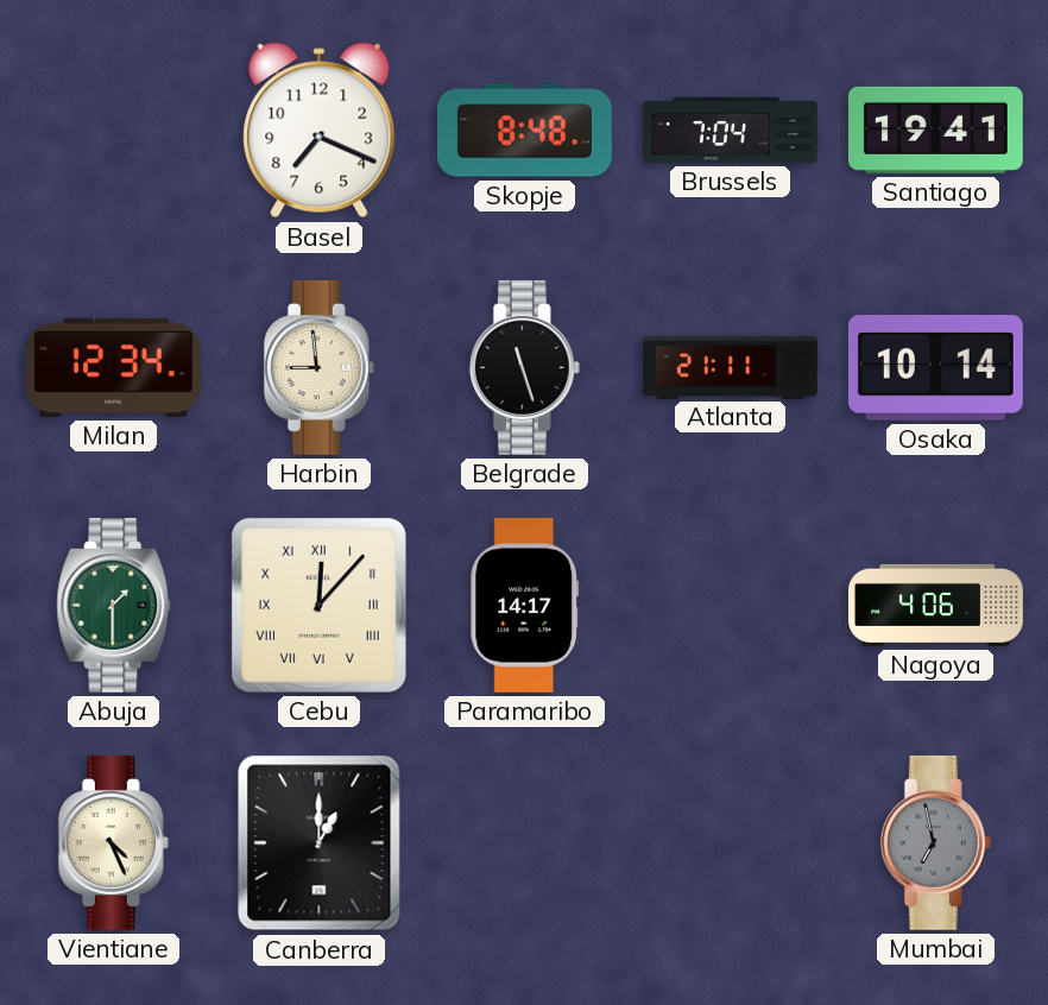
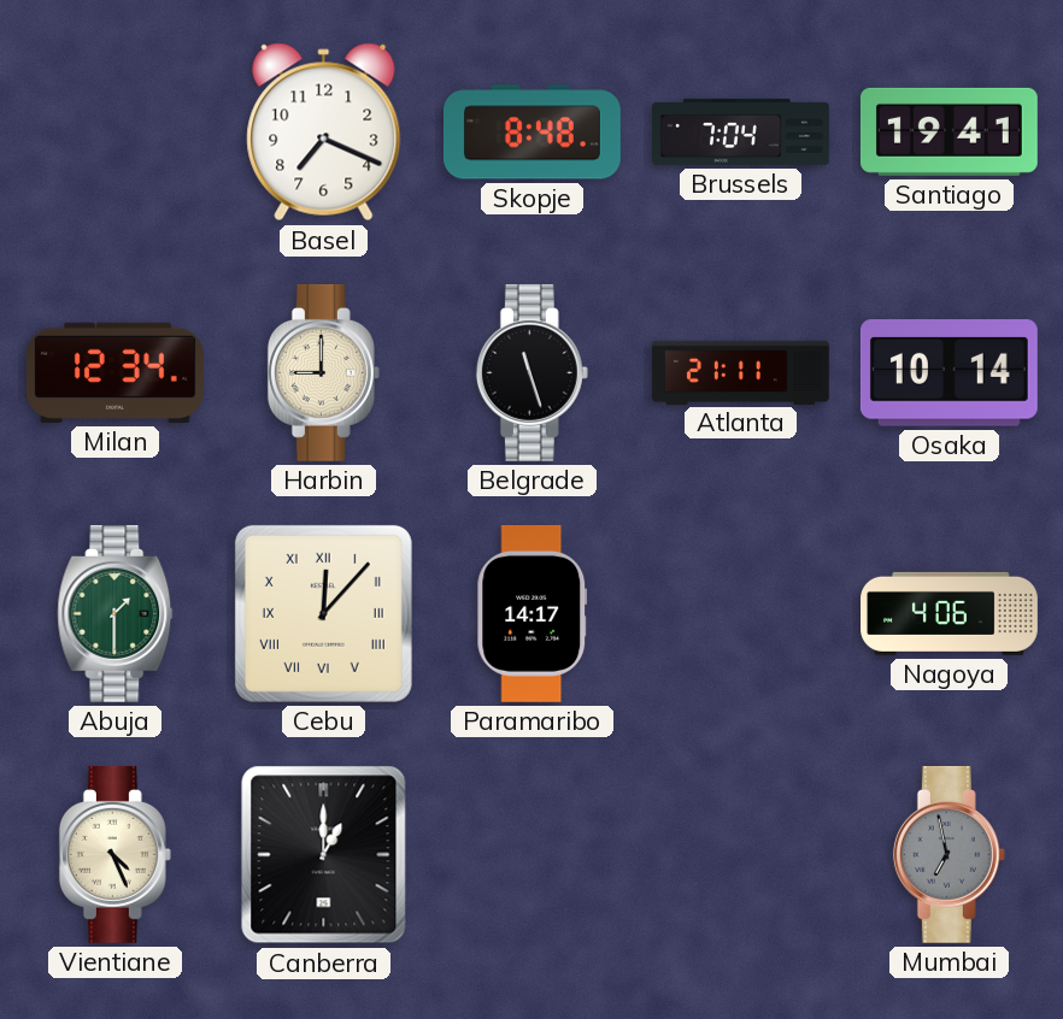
Harbin: 8:59 -> 9:00
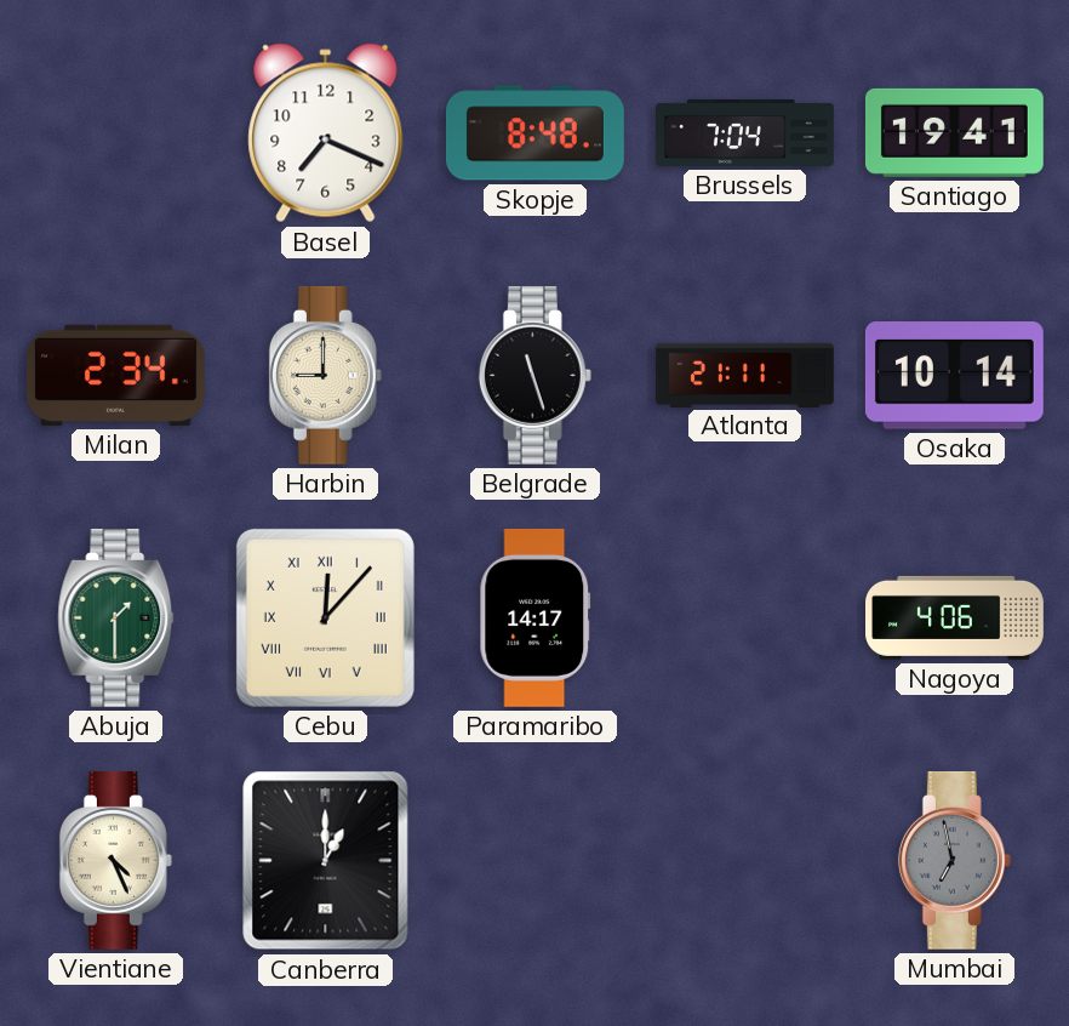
Milan: 12:34 -> 2:34
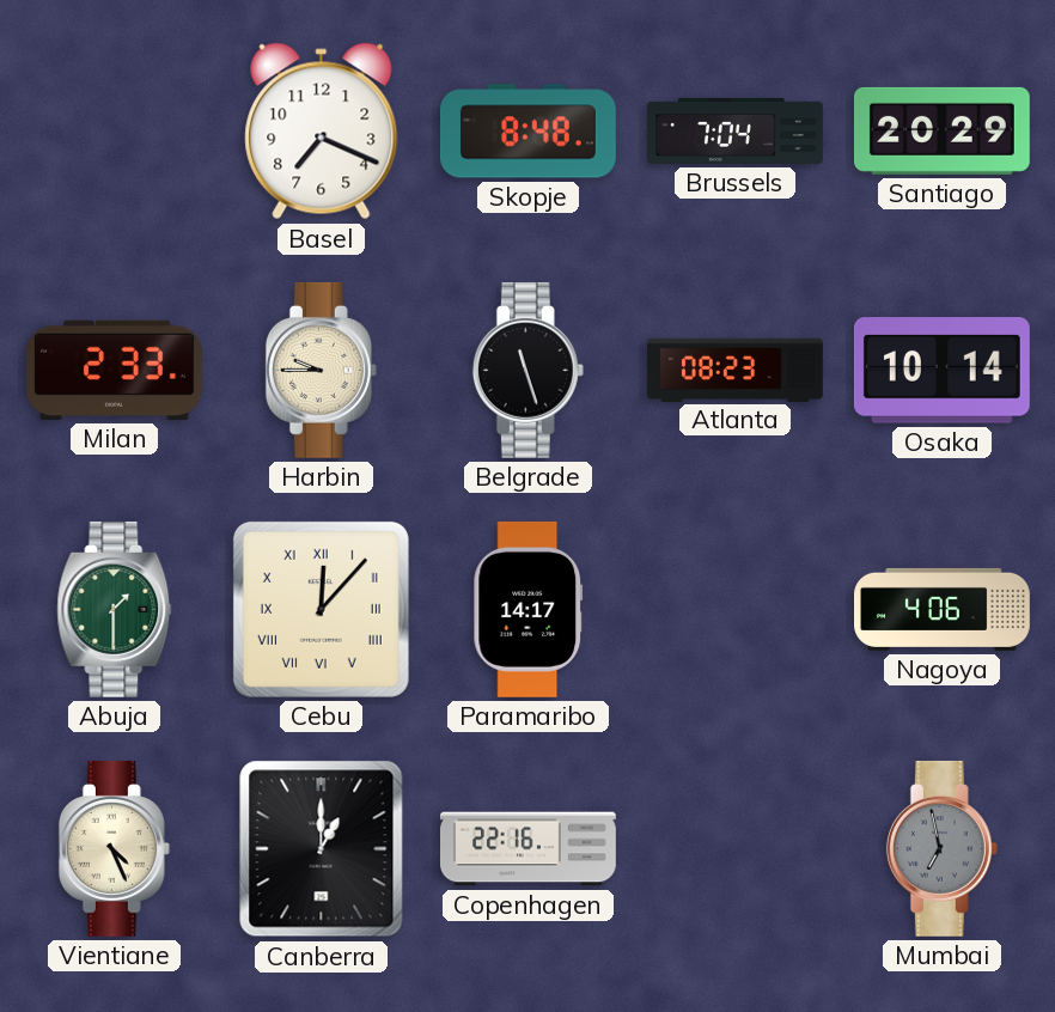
Santiago: 19:41 -> 20:29
Milan: 2:34 -> 2:33
Harbin: 9:00 -> 9:45
Atlanta: 21:11 -> 08:23
Copenhagen: none -> 22:16
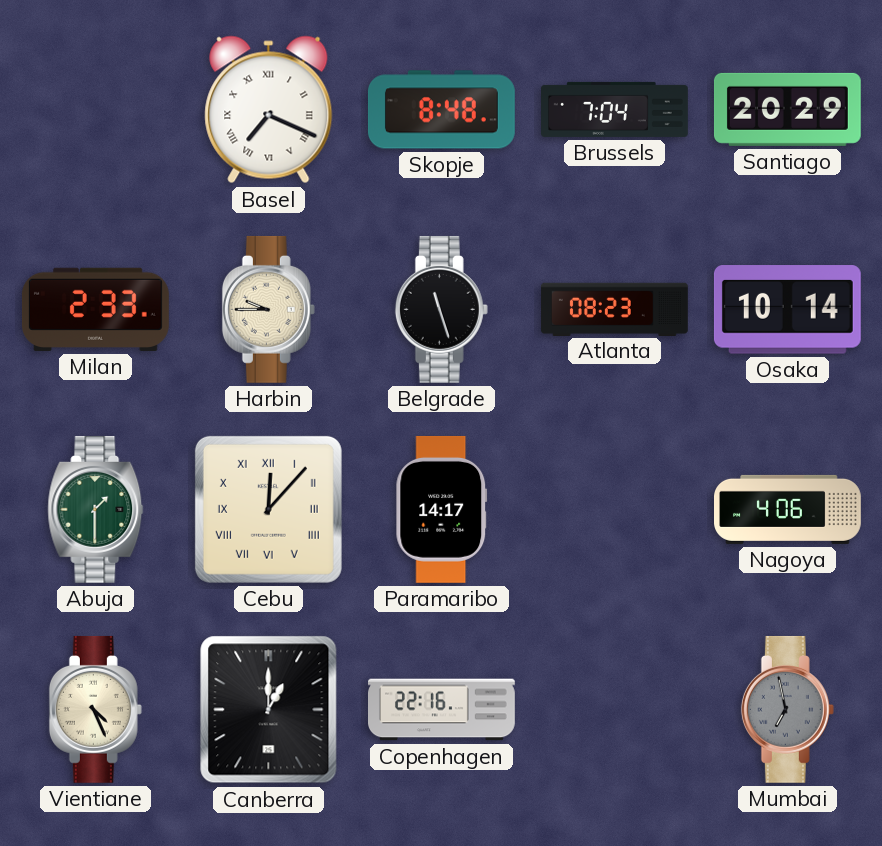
Basel numerals: Arabic -> Roman
